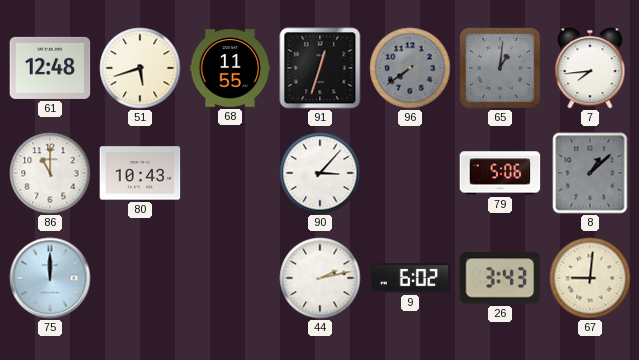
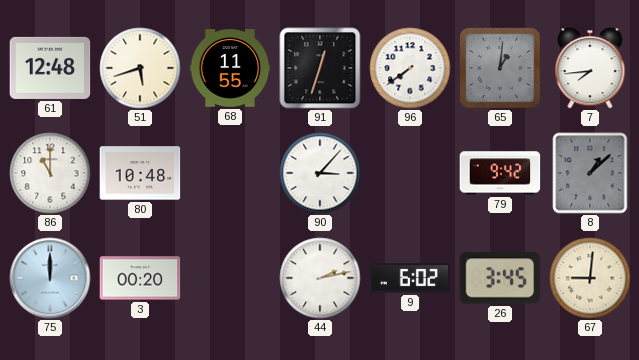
96 dial: grey -> white
80: 10:43 -> 10:48
79: 5:06 -> 9:42
3: none -> 00:20
26: 3:43 -> 3:45
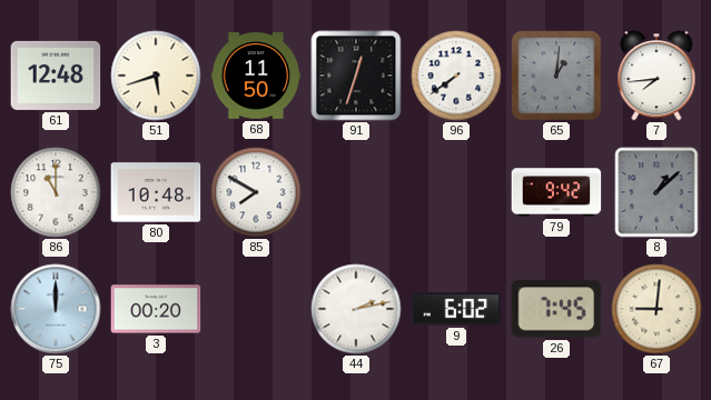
68: 11:55 -> 11:50
85: none -> 7:50
90: 3:07 -> none
26: 3:45 -> 7:45
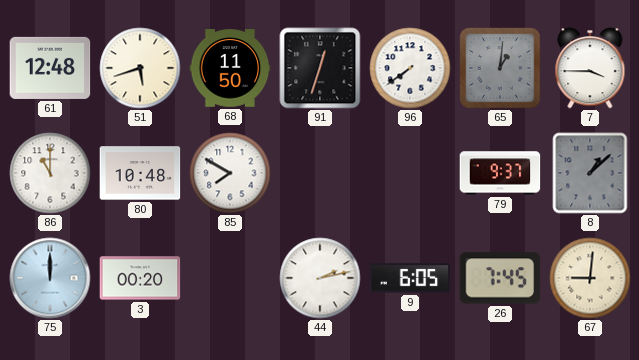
7: 7:44 -> 3:45
79: 9:42 -> 9:37
9: 6:02 -> 6:05
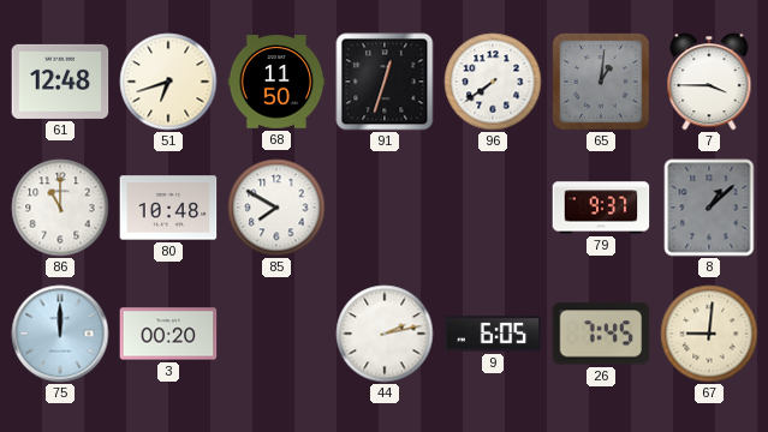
51: 5:42 -> 6:42
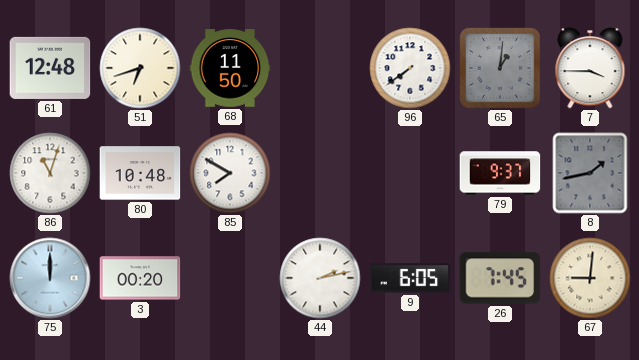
91: 12:33 -> none
86: 11:00 -> 11:03
8: 1:08 -> 1:43
